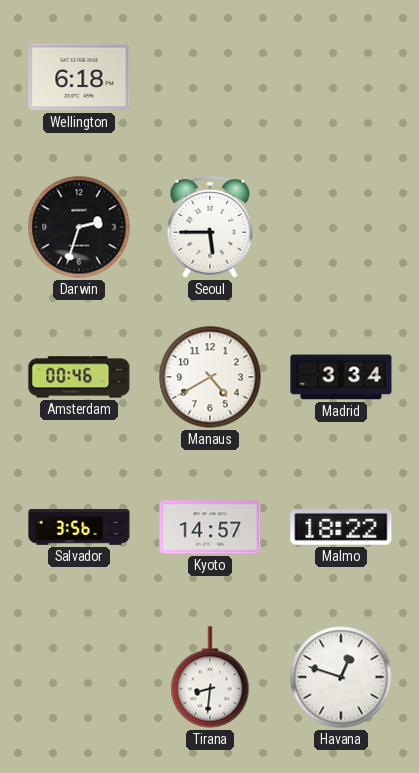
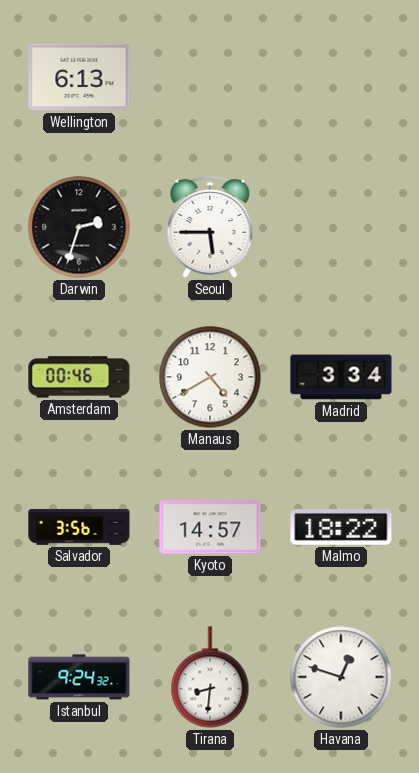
Wellington: 6:18 -> 6:13
Istanbul: none -> 9:24
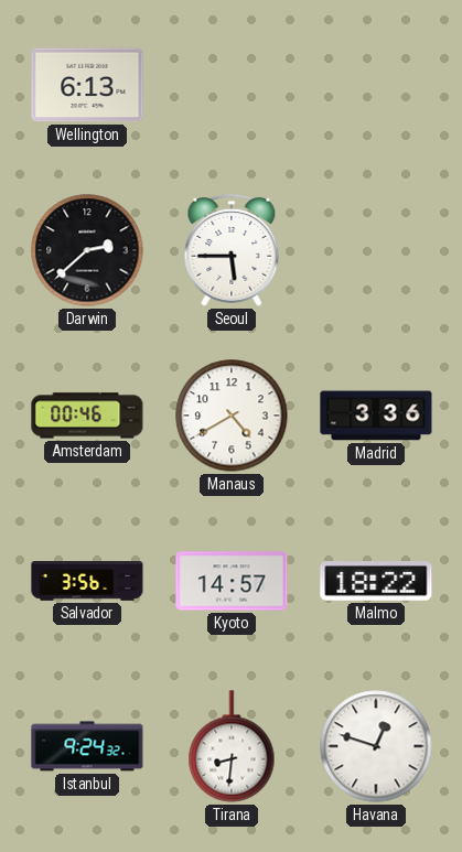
Darwin: 2:33 -> 2:38
Madrid: 3:34 -> 3:36
